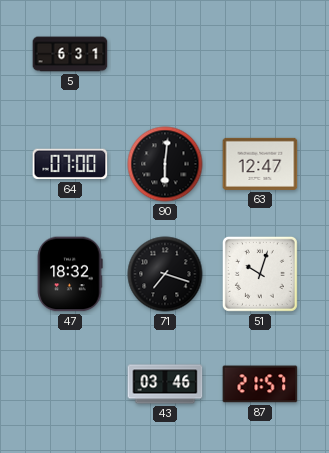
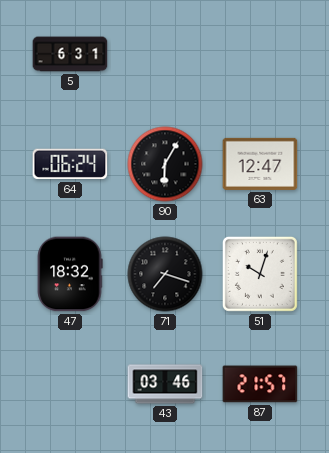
64: 07:00 -> 06:24
90: 6:01 -> 6:05
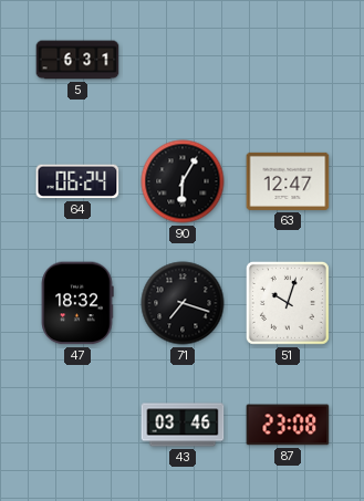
87: 21:57 -> 23:08
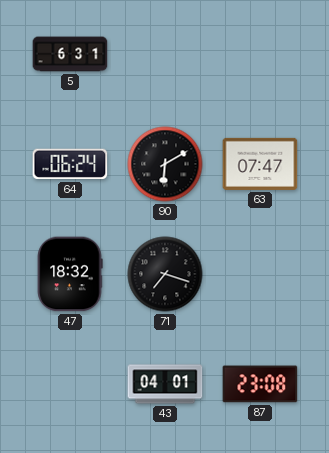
90: 6:05 -> 6:10
63: 12:47 -> 07:47
51: 10:03 -> none
43: 03:46 -> 04:01
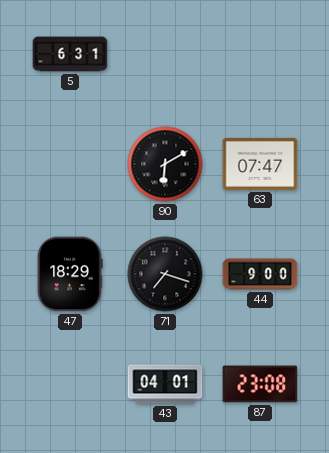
64: 06:24 -> none
47: 18:32 -> 18:29
44: none -> 9:00
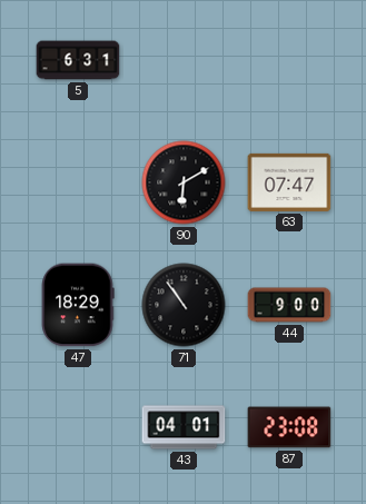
71: 7:18 -> 10:54
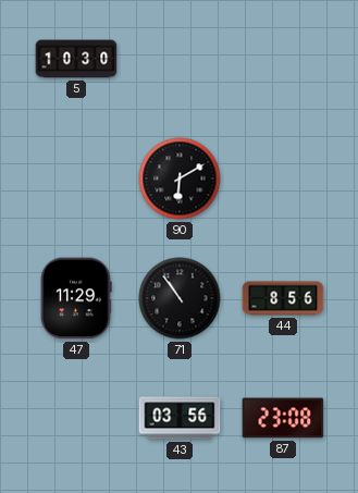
5: 6:31 -> 10:30
63: 07:47 -> none
47: 18:29 -> 11:29
44: 9:00 -> 8:56
43: 04:01 -> 03:56
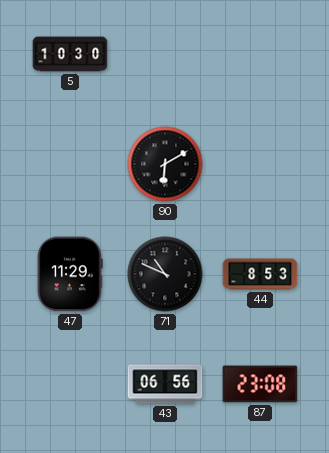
71: 10:54 -> 10:49
44: 8:56 -> 8:53
43: 03:56 -> 06:56
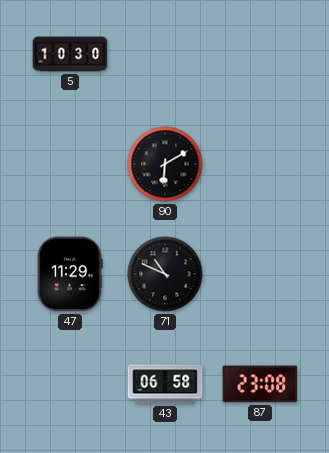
44: 8:53 -> none
43: 06:56 -> 06:58
